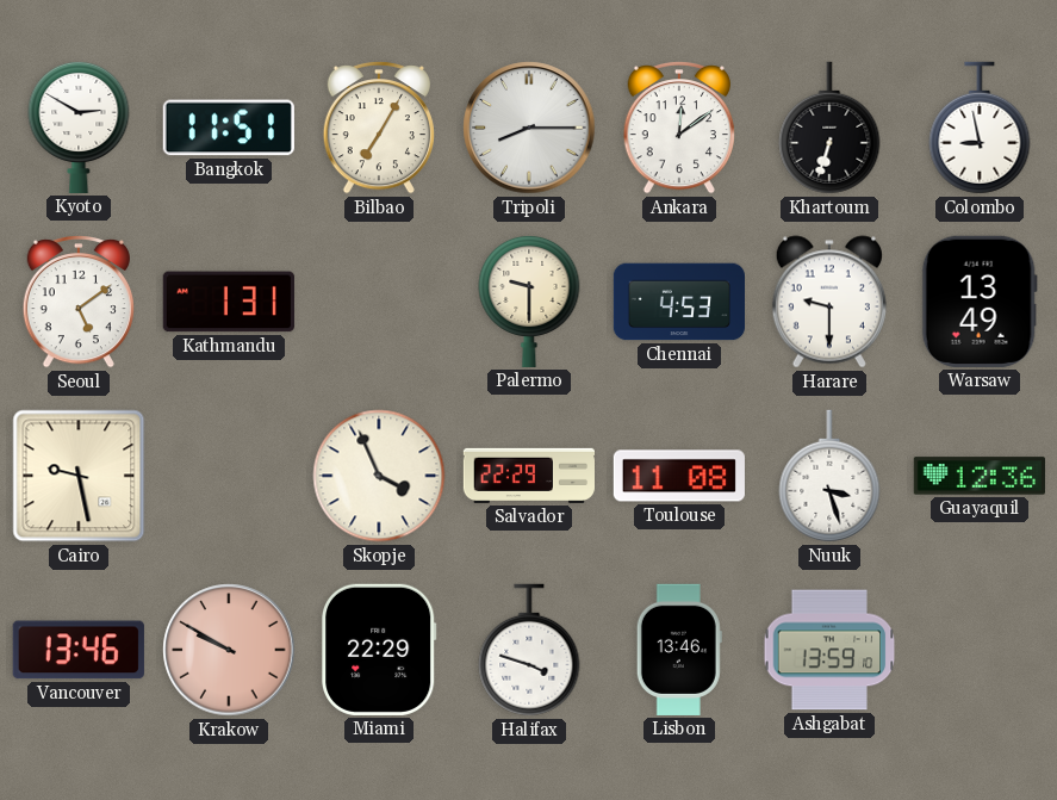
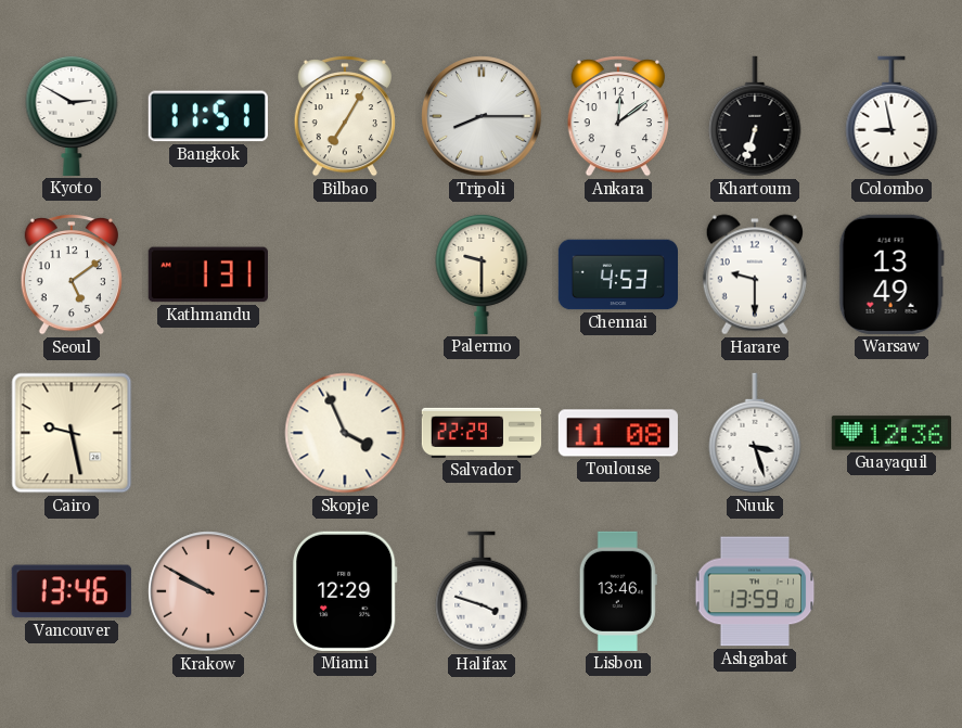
Miami: 22:29 -> 12:29
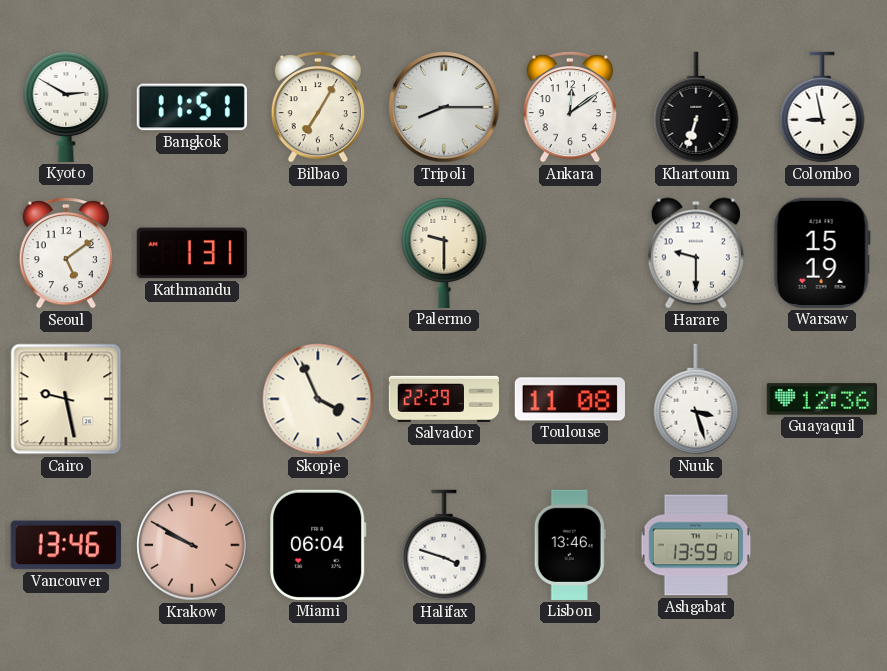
Chennai: 4:53 -> none
Warsaw: 13:49 -> 15:19
Miami: 12:29 -> 06:04
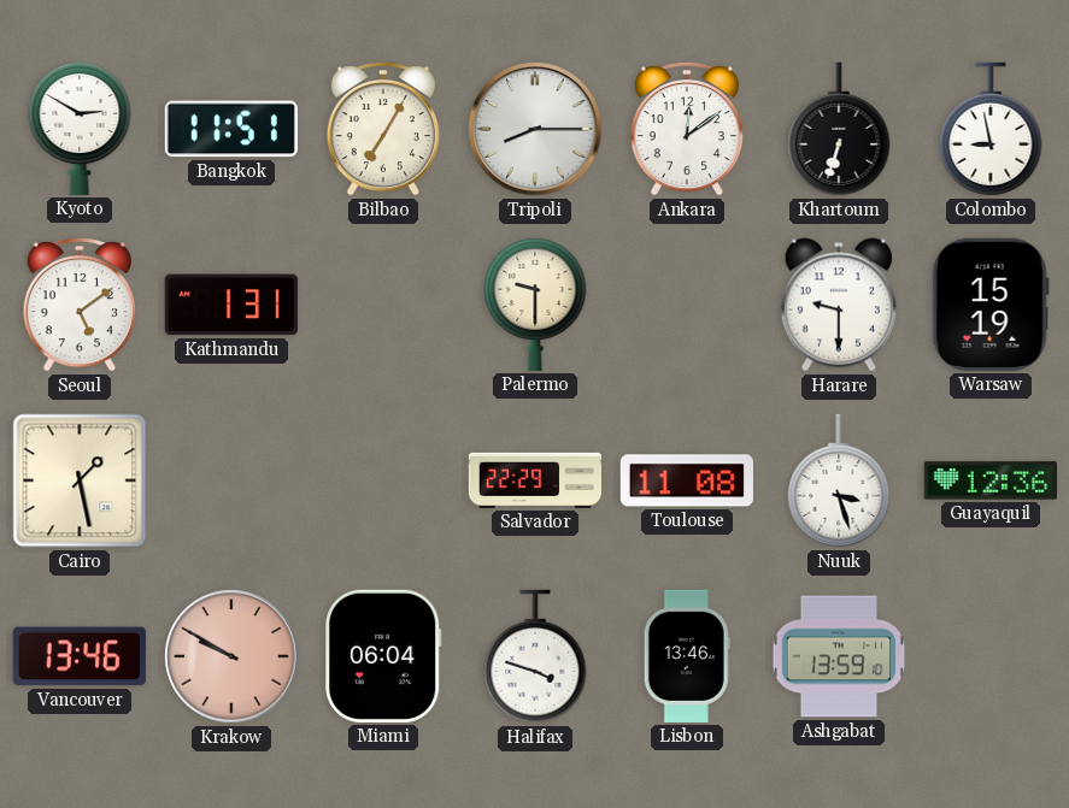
Cairo: 9:28 -> 1:28
Skopje: 3:56 -> none
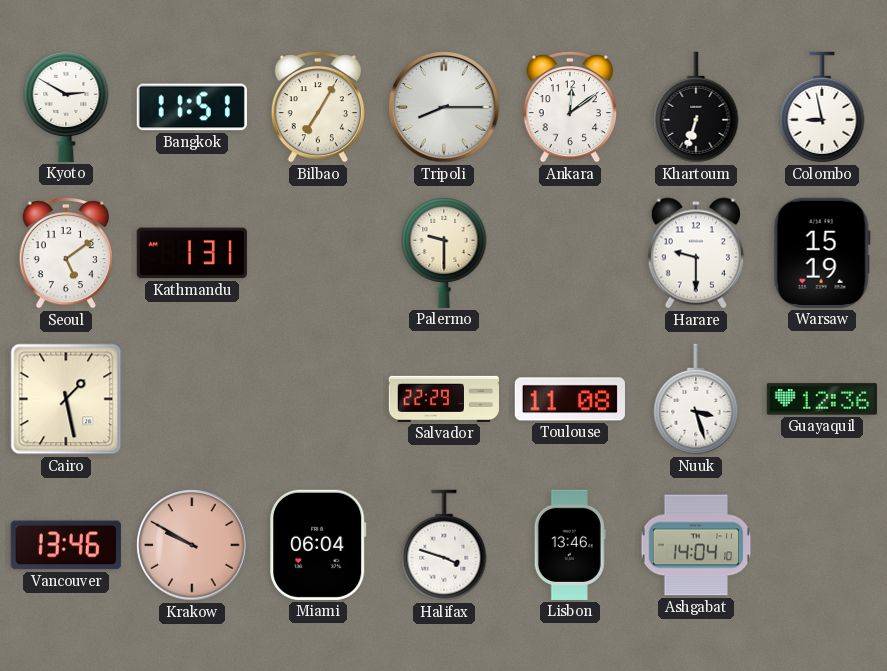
Ashgabat: 13:59 -> 14:04
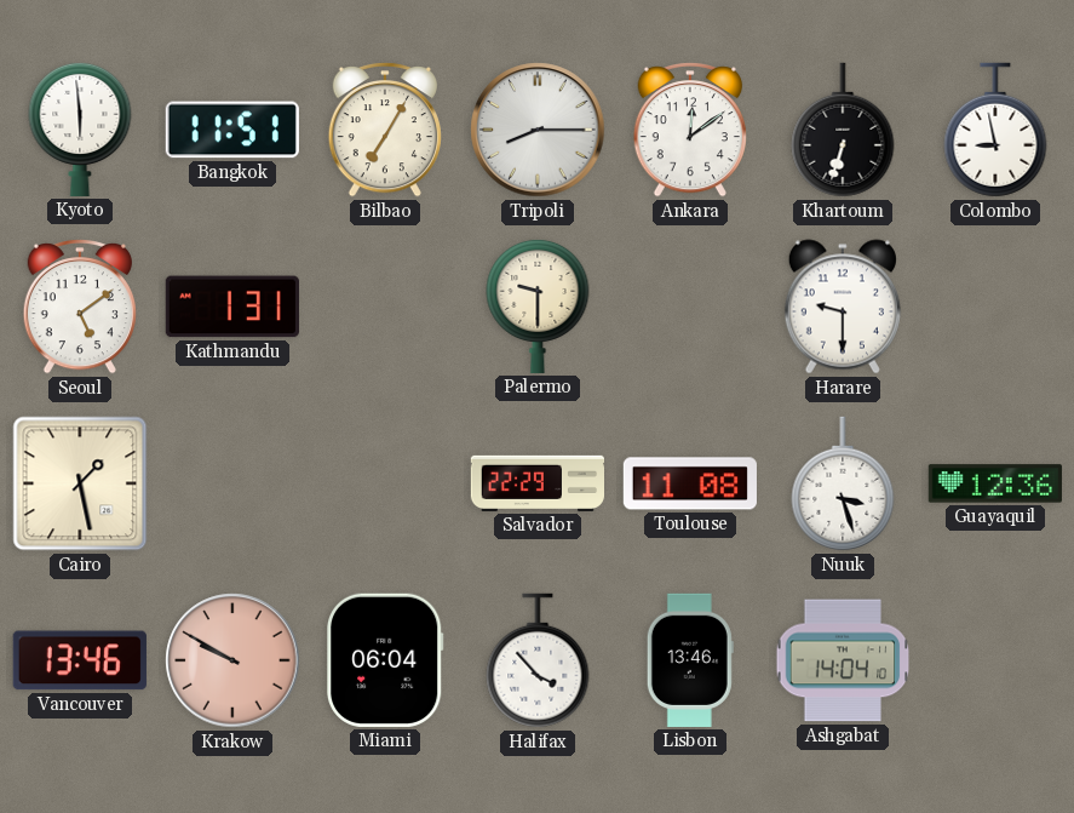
Kyoto: 2:50 -> 5:59
Warsaw: 15:19 -> none
Halifax: 3:48 -> 3:53
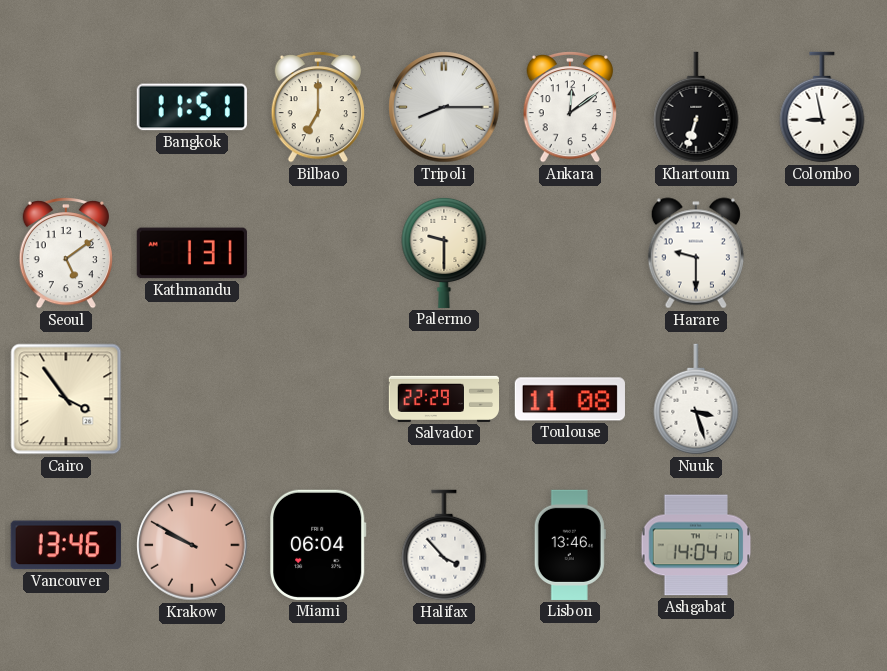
Kyoto: 5:59 -> none
Bilbao: 7:05 -> 7:00
Cairo: 1:28 -> 3:54
Guayaquil: 12:36 -> none
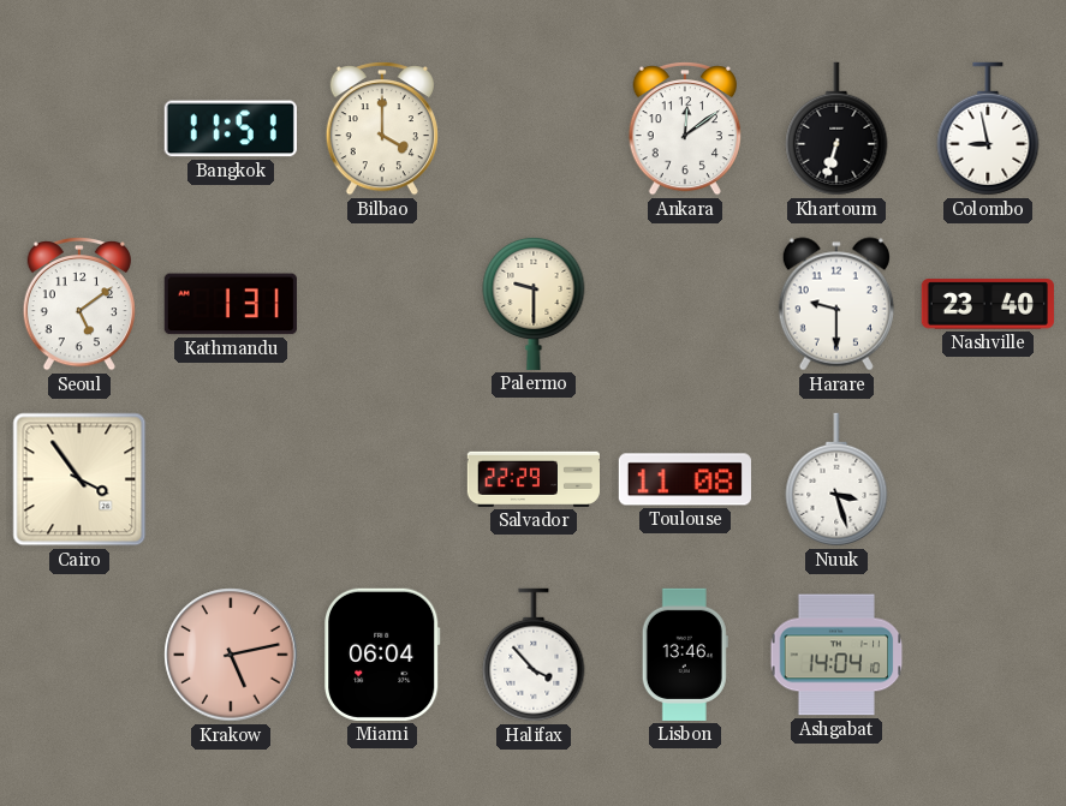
Bilbao: 7:00 -> 4:00
Tripoli: 8:15 -> none
Nashville: none -> 23:40
Vancouver: 13:46 -> none
Krakow: 9:50 -> 5:13
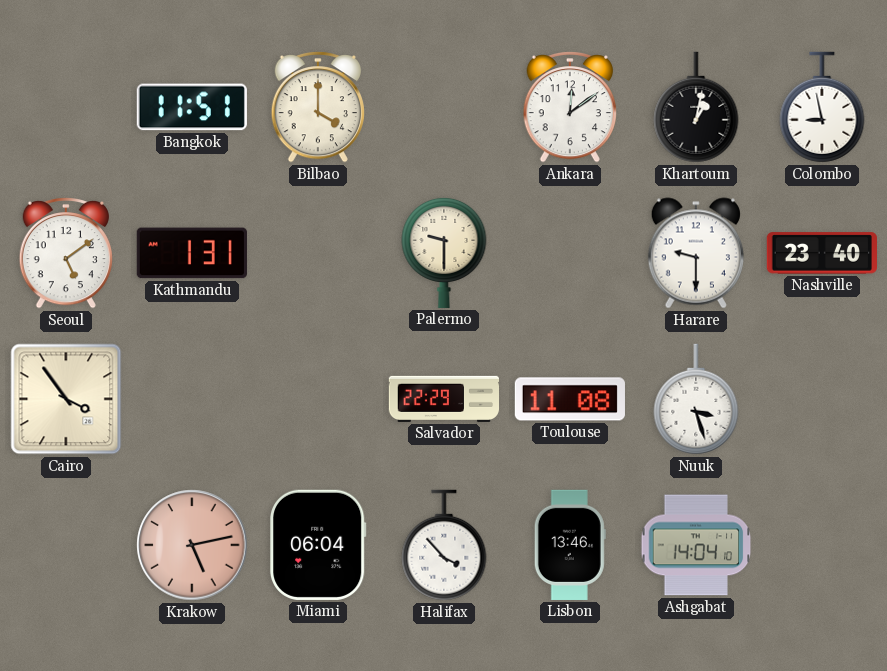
Khartoum: 6:33 -> 1:02
